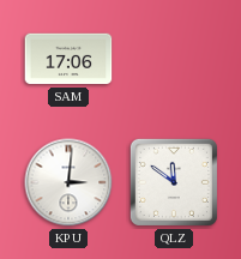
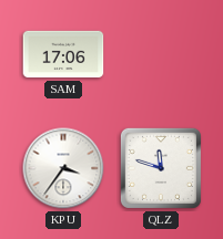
KPU: 3:01 -> 3:36
QLZ: 11:51 -> 11:48
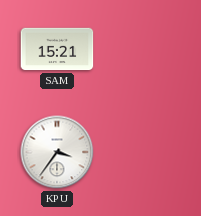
SAM: 17:06 -> 15:21
QLZ: 11:48 -> none
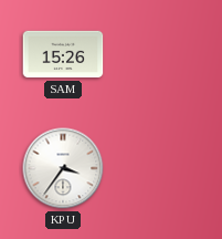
SAM: 15:21 -> 15:26
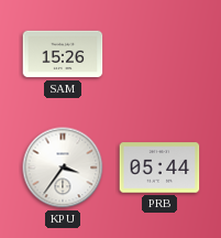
PRB: none -> 05:44
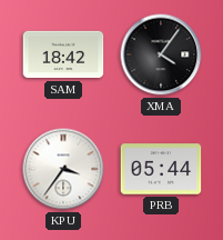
SAM: 15:26 -> 18:42
XMA: none -> 4:06
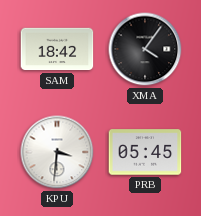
KPU: 3:36 -> 3:31
PRB: 05:44 -> 05:45
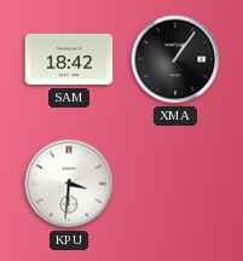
XMA: 4:06 -> 1:06
PRB: 05:45 -> none
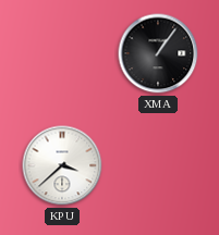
SAM: 18:42 -> none
KPU: 3:31 -> 3:38
